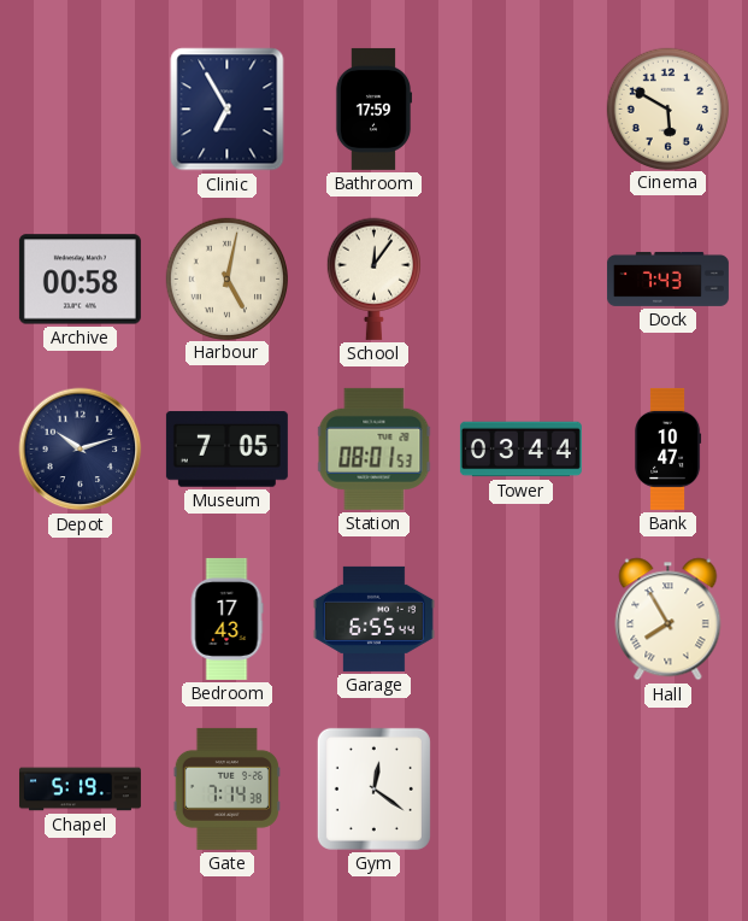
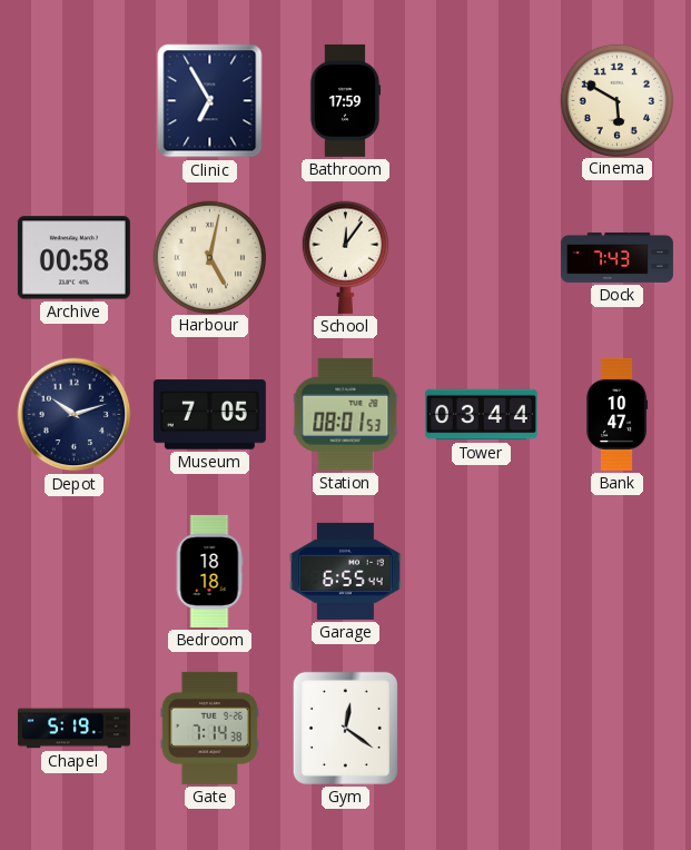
Bedroom: 17:43 -> 18:18
Hall: 7:55 -> none
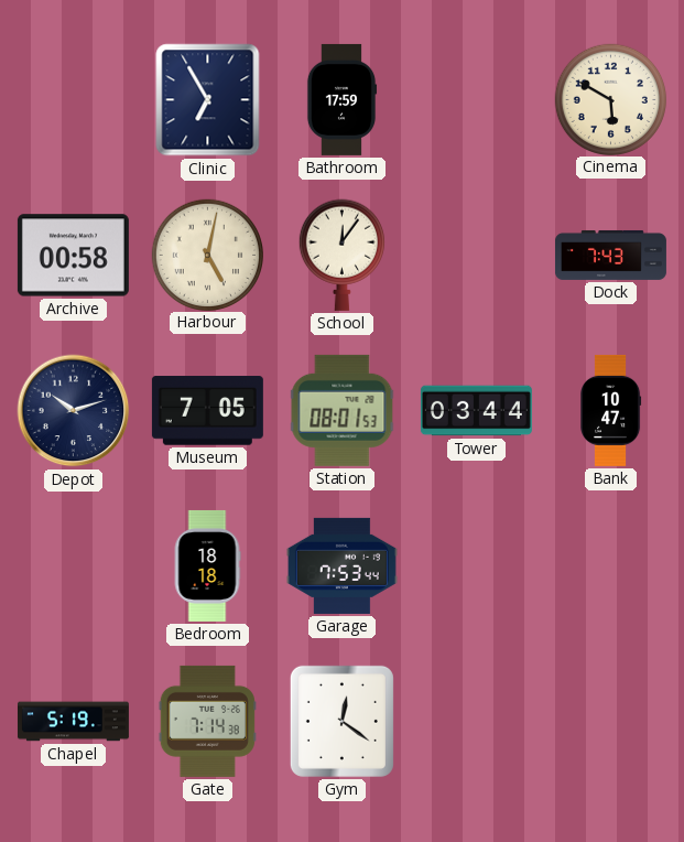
Garage: 6:55 -> 7:53
